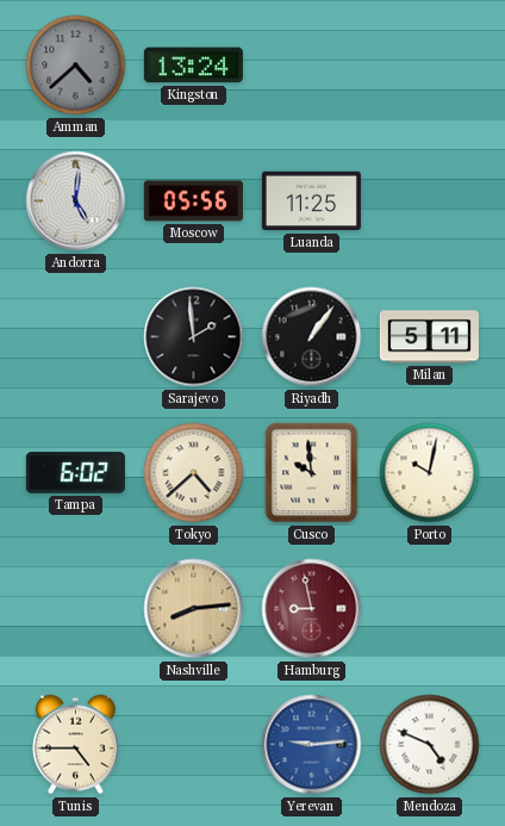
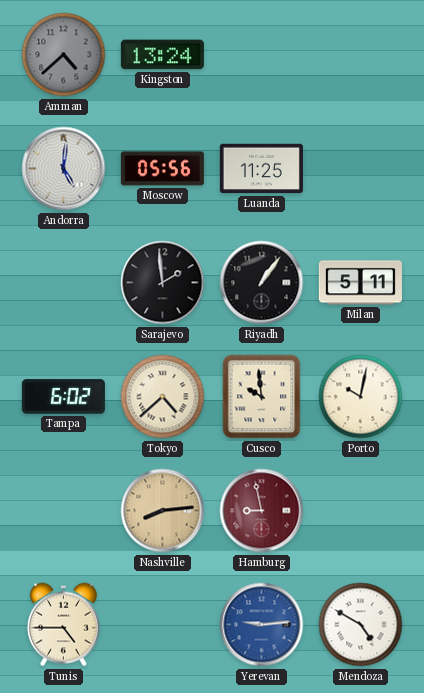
Mendoza: 4:49 -> 4:50
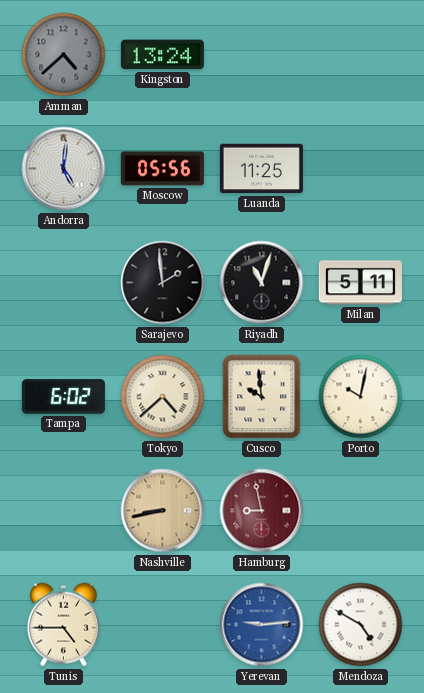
Riyadh: 1:06 -> 11:03
Nashville: 8:14 -> 8:43
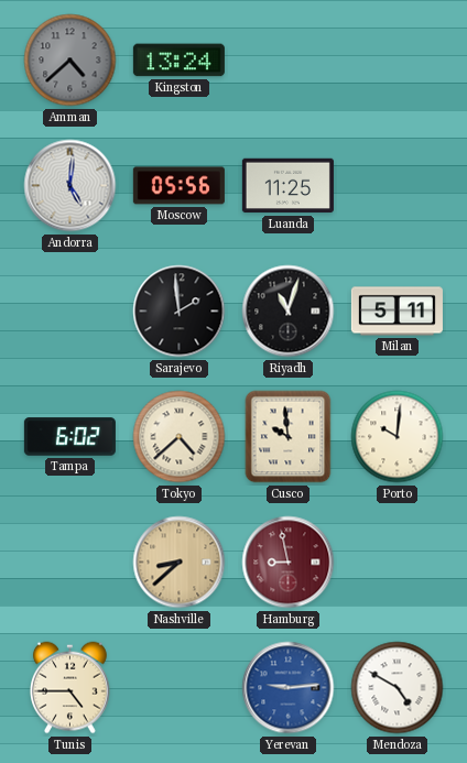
Porto: 10:02 -> 10:01
Nashville: 8:43 -> 8:38
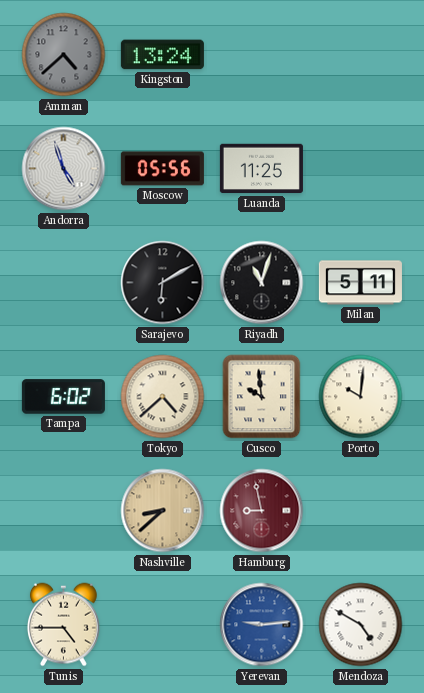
Andorra: 5:01 -> 4:57
Sarajevo: 1:59 -> 6:10
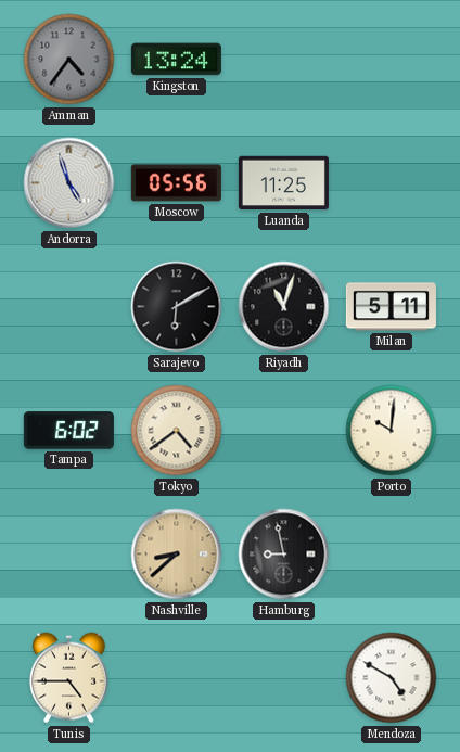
Amman: 4:38 -> 4:36
Tokyo: 4:38 -> 4:39
Cusco: 9:59 -> none
Hamburg dial: burgundy -> black
Yerevan: 9:14 -> none
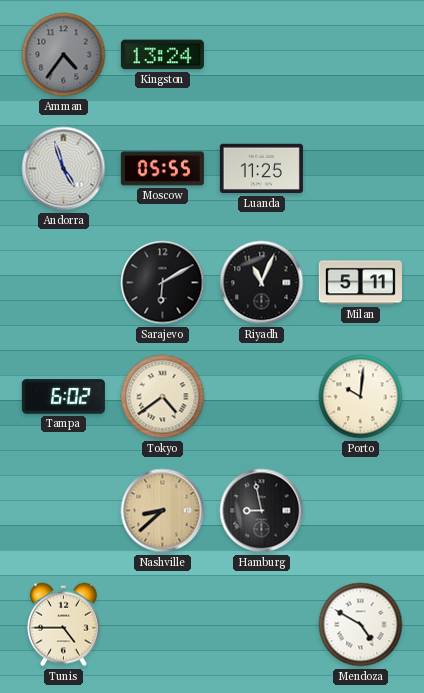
Moscow: 05:56 -> 05:55
Riyadh: 11:03 -> 11:04
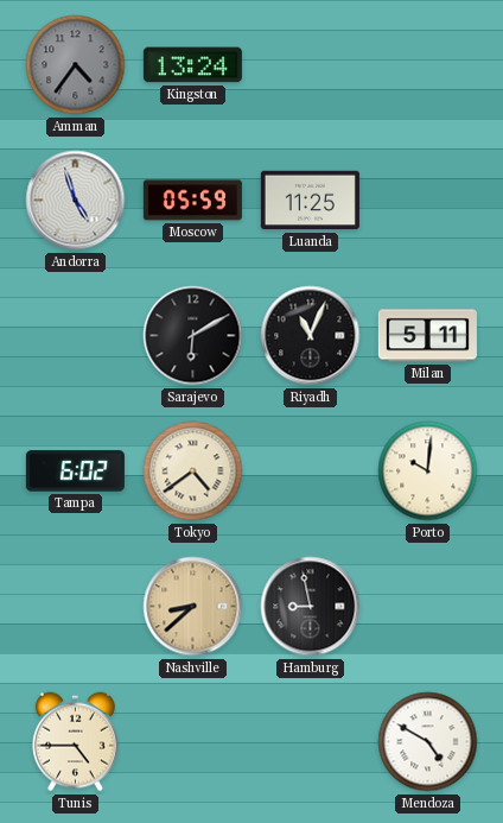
Moscow: 05:55 -> 05:59
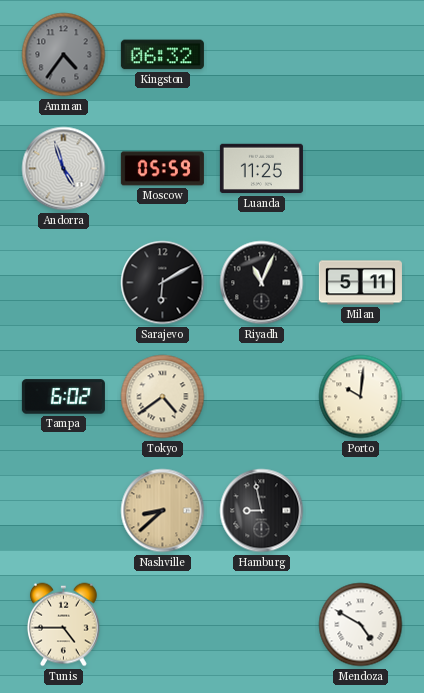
Kingston: 13:24 -> 06:32
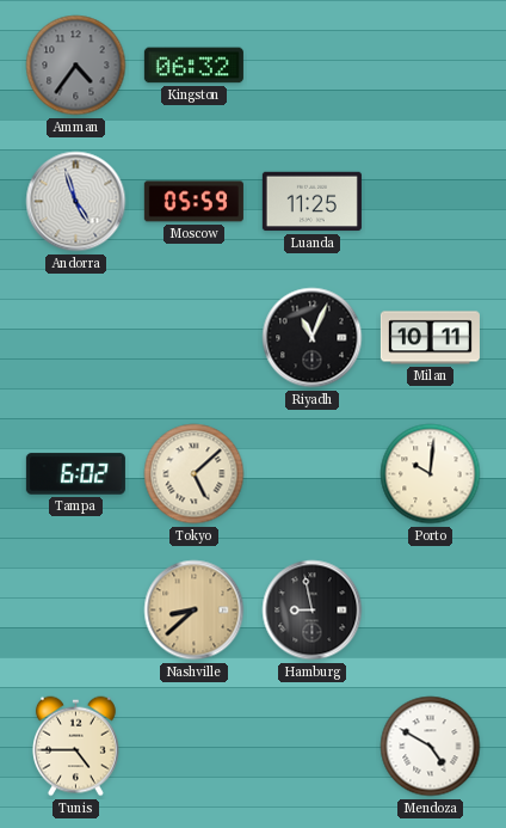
Sarajevo: 6:10 -> none
Milan: 5:11 -> 10:11
Tokyo: 4:39 -> 5:08
